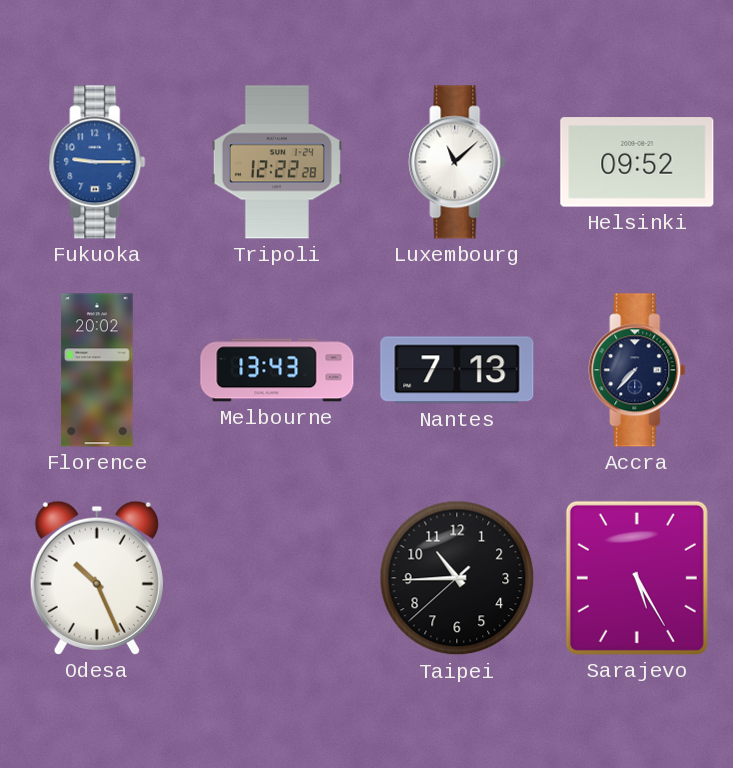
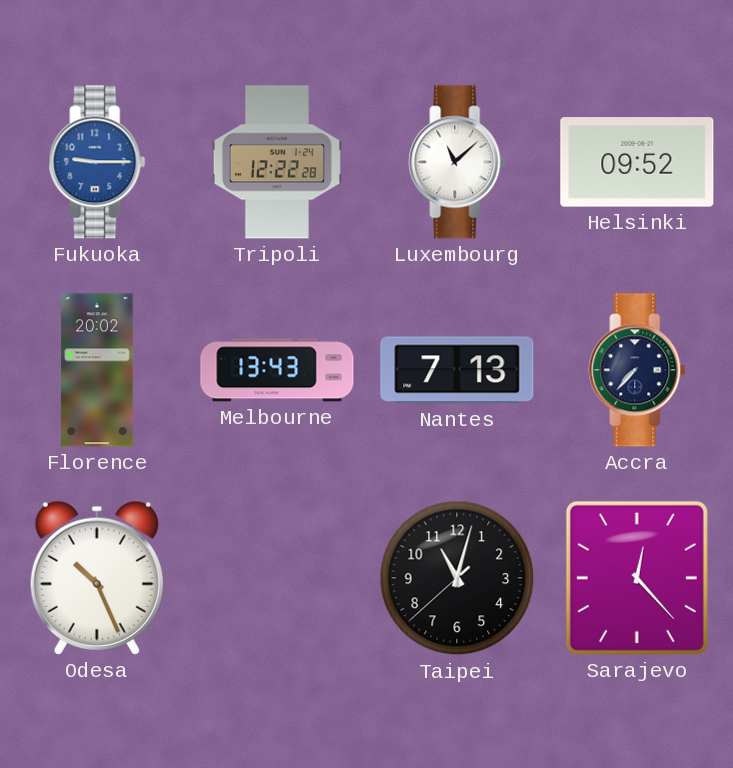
Taipei: 10:44 -> 11:02
Sarajevo: 5:25 -> 12:23
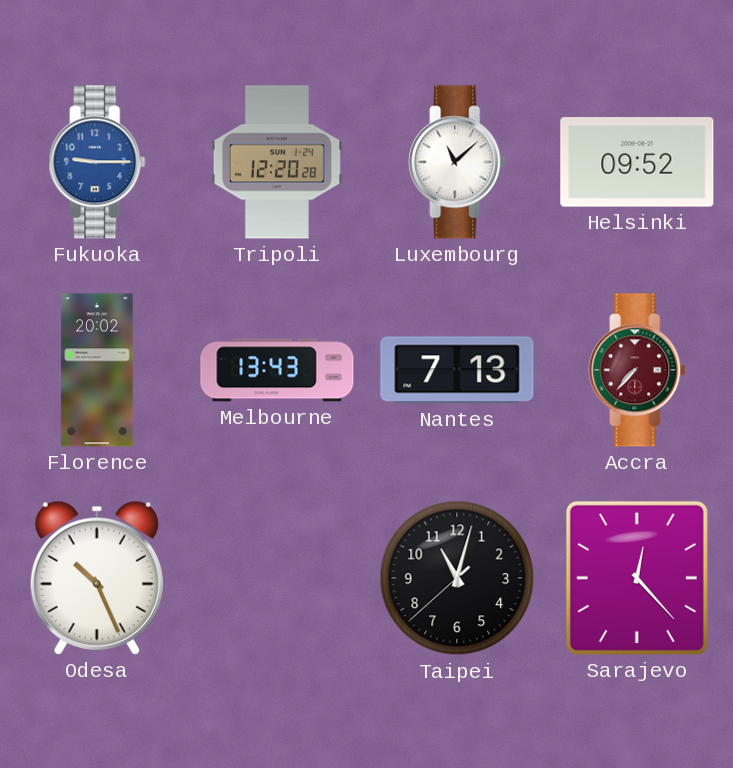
Tripoli: 12:22 -> 12:20
Accra dial: navy -> burgundy
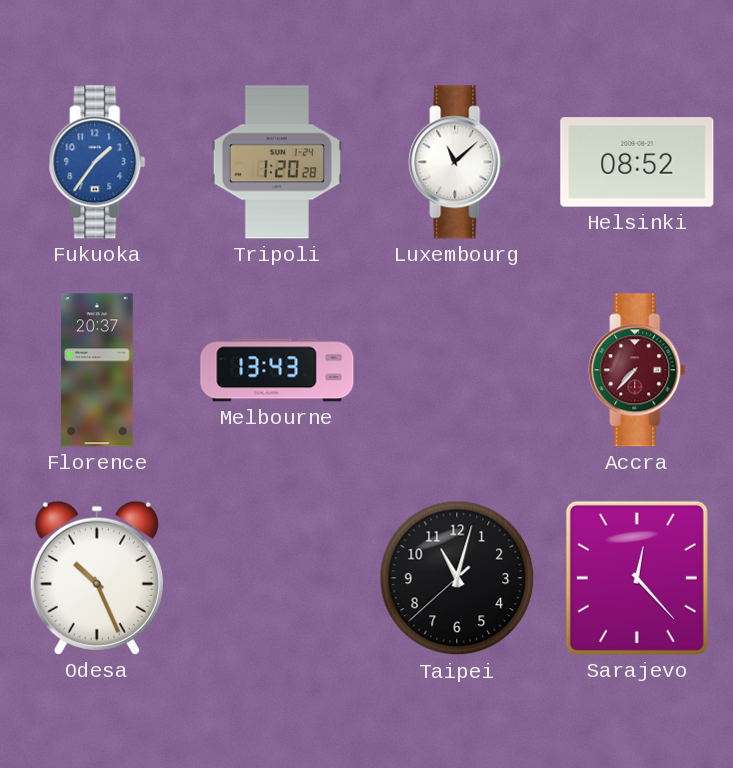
Fukuoka: 9:15 -> 1:36
Tripoli: 12:20 -> 1:20
Helsinki: 09:52 -> 08:52
Florence: 20:02 -> 20:37
Nantes: 7:13 -> none
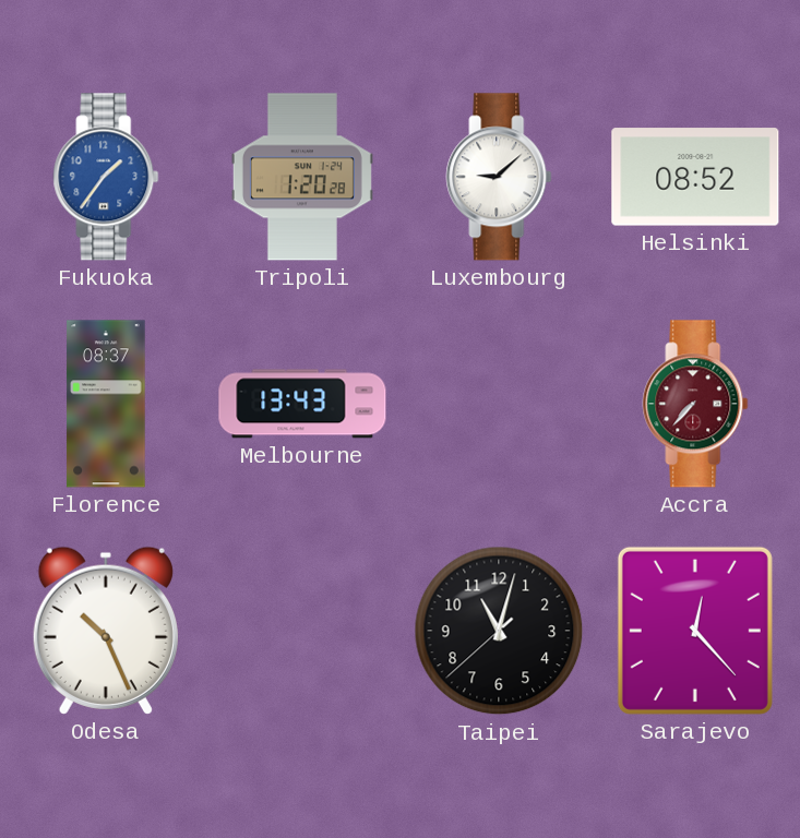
Luxembourg: 11:08 -> 9:08
Florence: 20:37 -> 08:37
